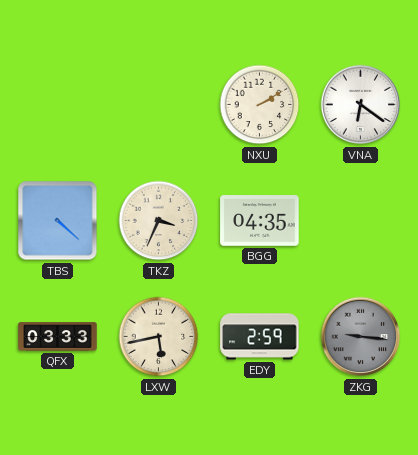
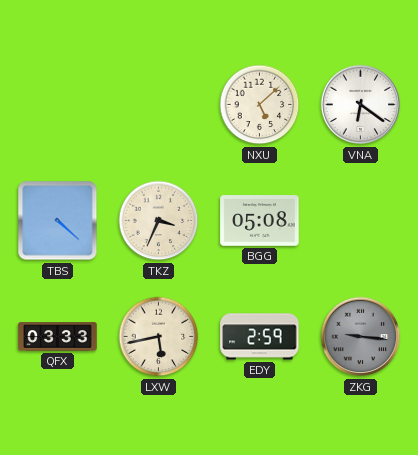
NXU: 2:10 -> 5:08
BGG: 04:35 -> 05:08
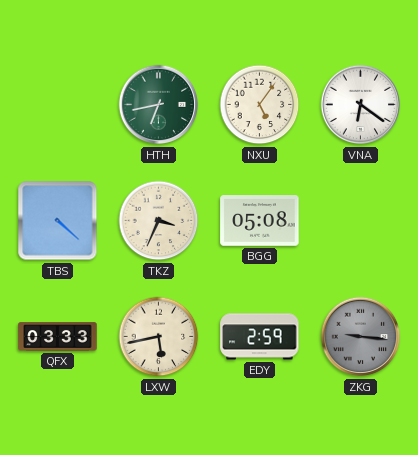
HTH: none -> 6:43
NXU: 5:08 -> 5:06
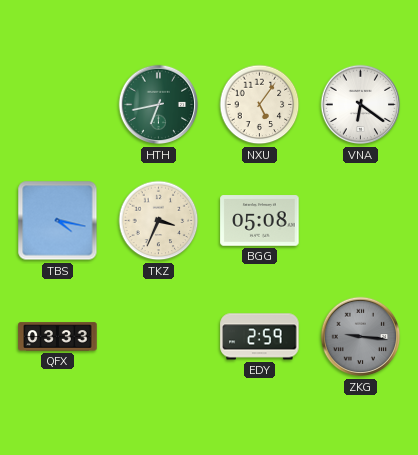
TBS: 4:22 -> 4:17
LXW: 5:43 -> none
